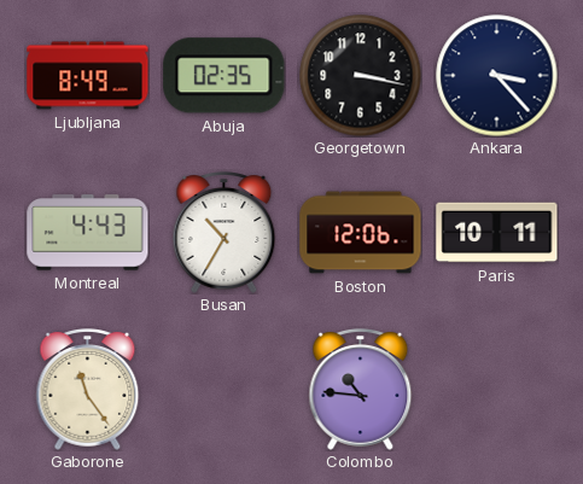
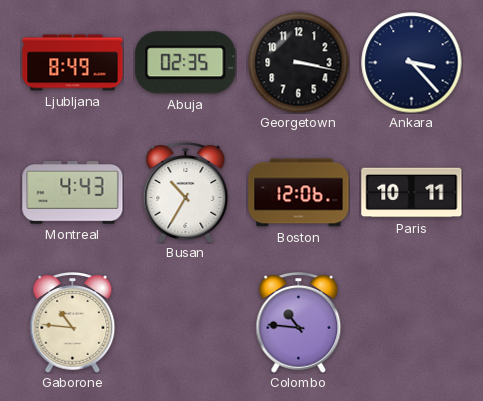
Gaborone: 11:24 -> 10:46
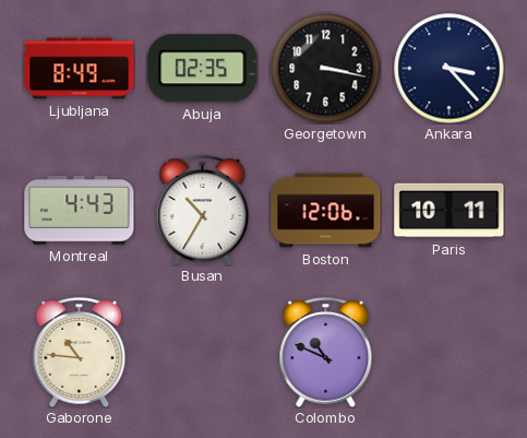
Colombo: 10:46 -> 10:49
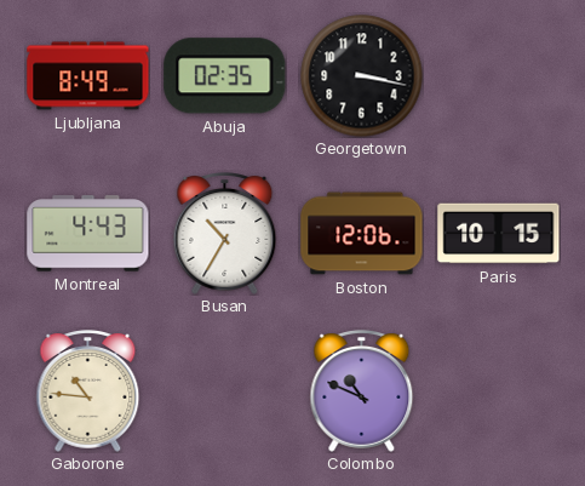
Ankara: 3:23 -> none
Paris: 10:11 -> 10:15
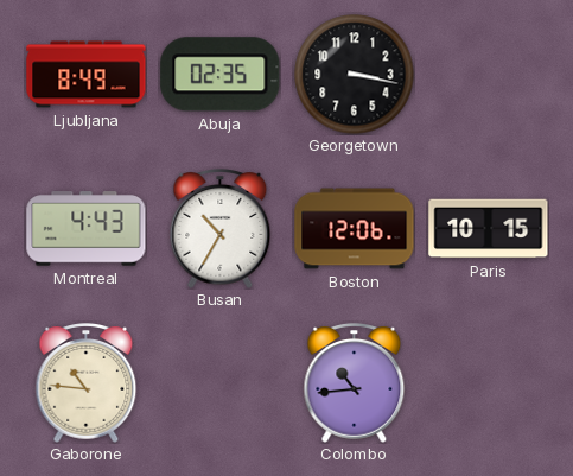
Colombo: 10:49 -> 10:44
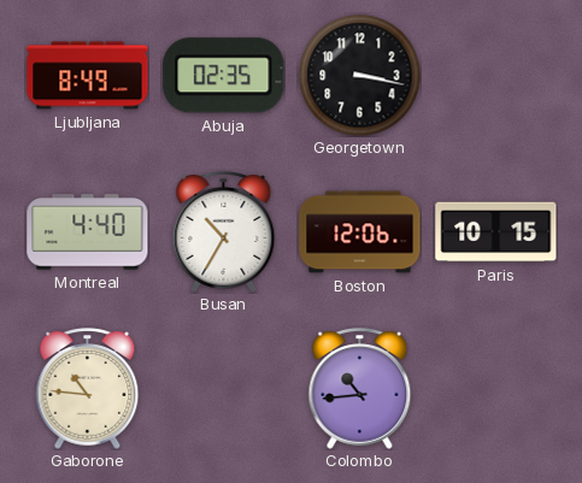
Montreal: 4:43 -> 4:40
